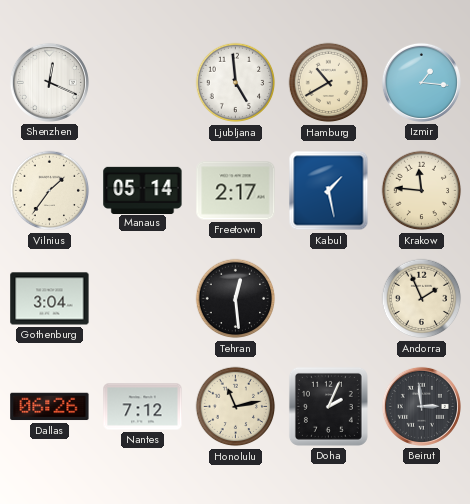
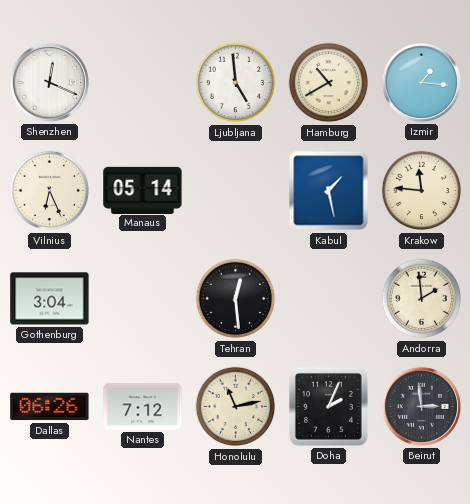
Vilnius: 1:36 -> 6:26
Freetown: 2:17 -> none
Andorra: 1:56 -> 1:59
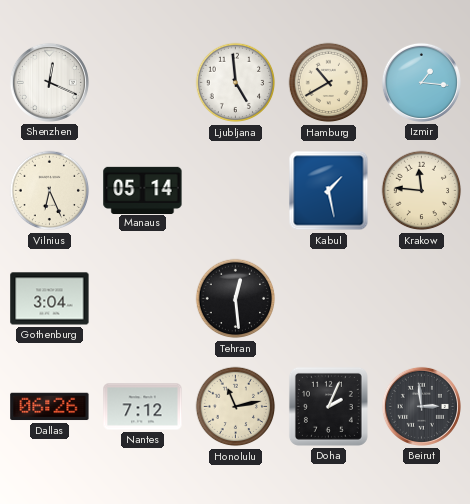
Andorra: 1:59 -> none
